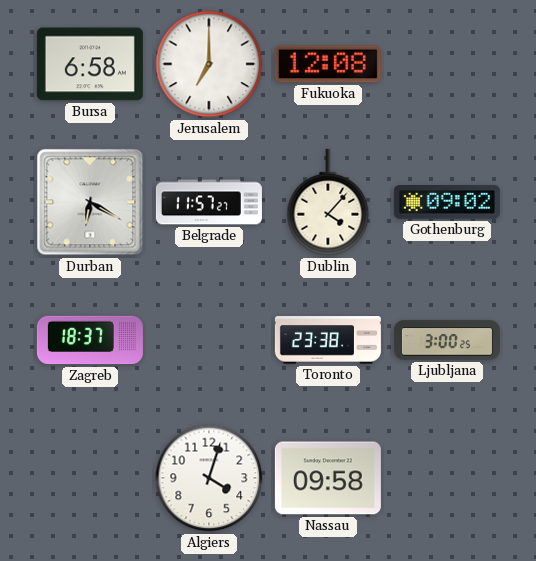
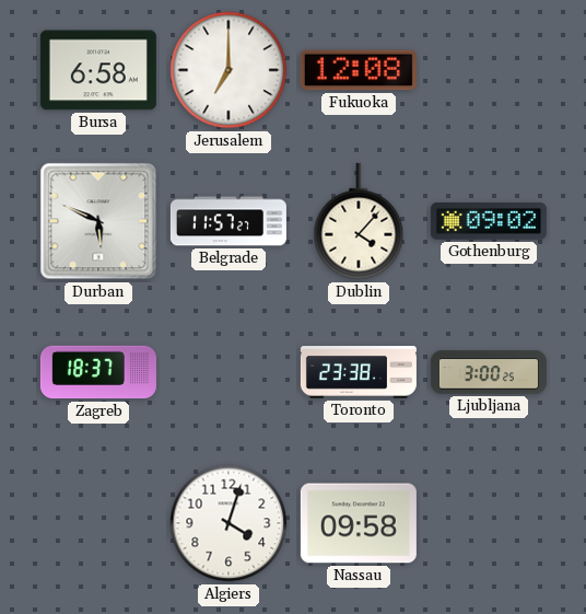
Durban: 6:20 -> 5:49
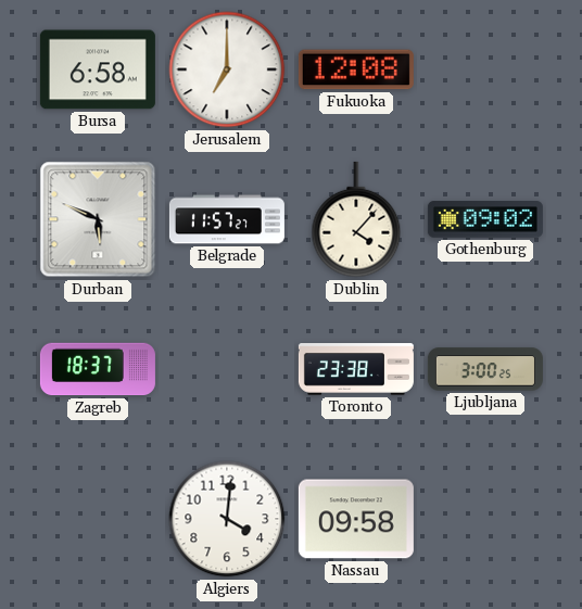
Algiers: 4:03 -> 4:01
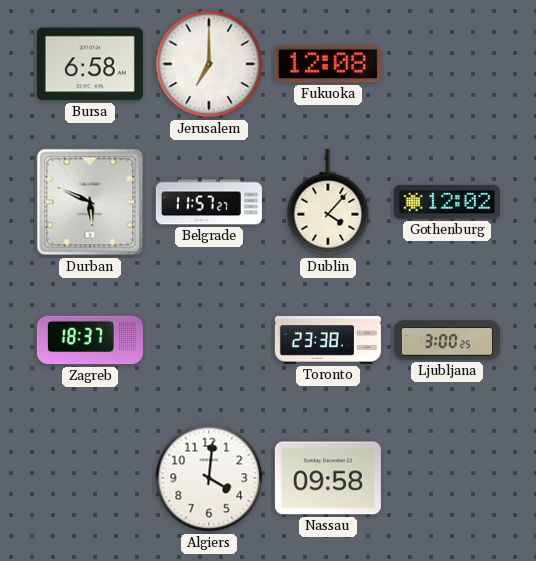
Gothenburg: 09:02 -> 12:02
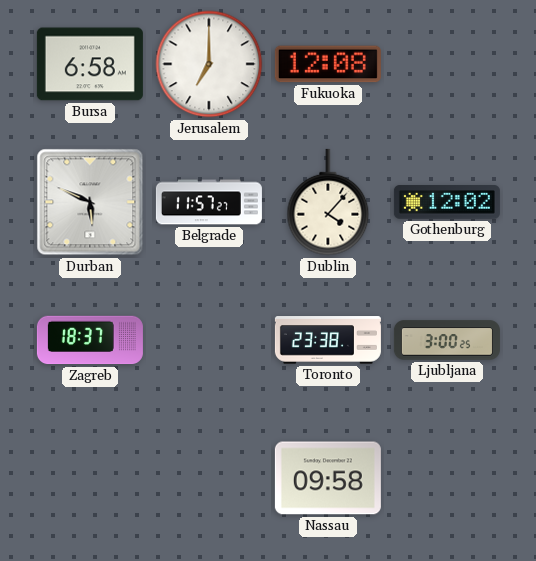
Algiers: 4:01 -> none
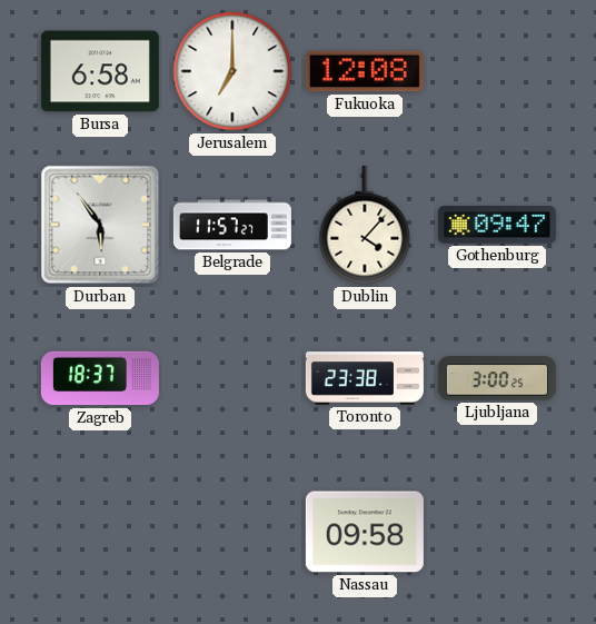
Durban: 5:49 -> 5:54
Gothenburg: 12:02 -> 09:47
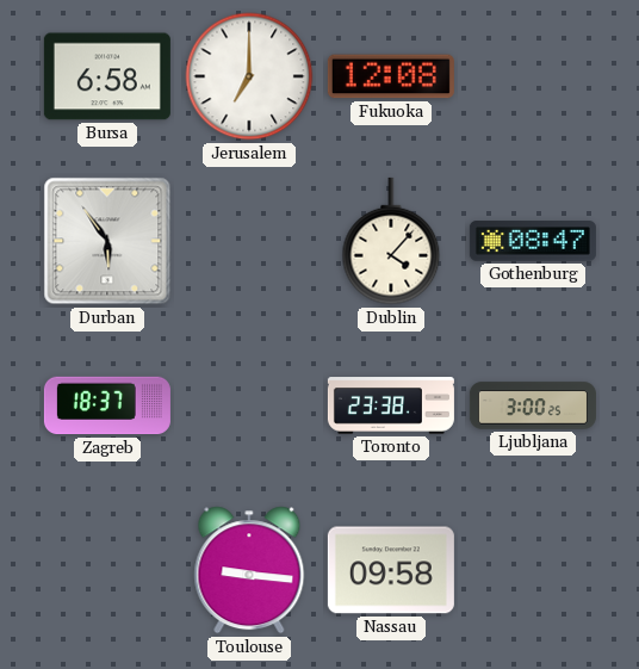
Belgrade: 11:57 -> none
Gothenburg: 09:47 -> 08:47
Toulouse: none -> 9:16
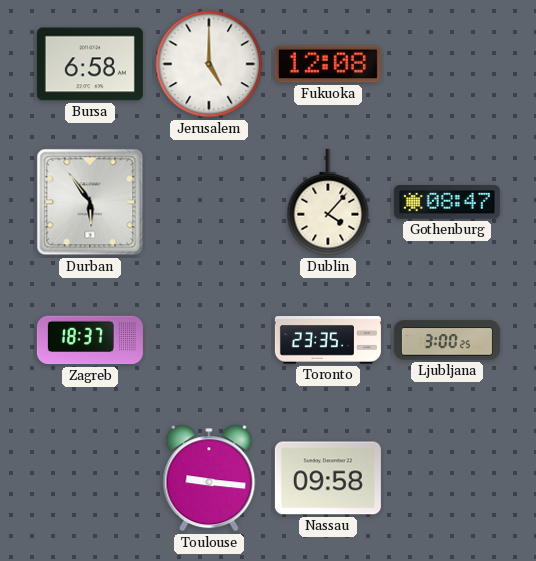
Jerusalem: 7:00 -> 5:00
Toronto: 23:38 -> 23:35
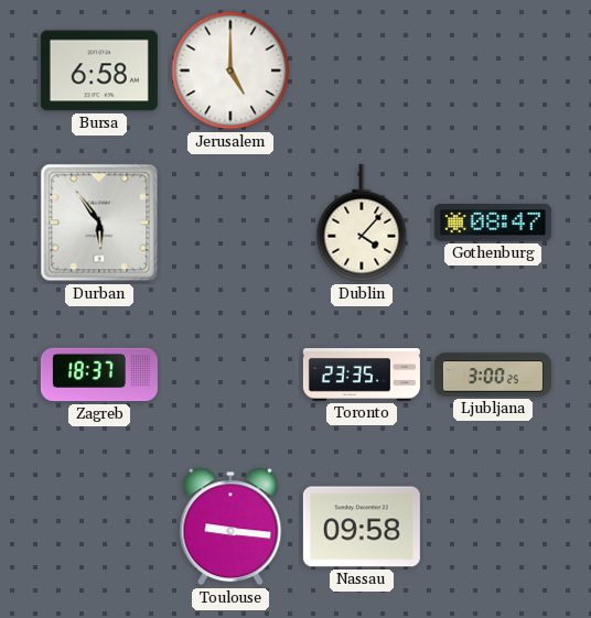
Fukuoka: 12:08 -> none
